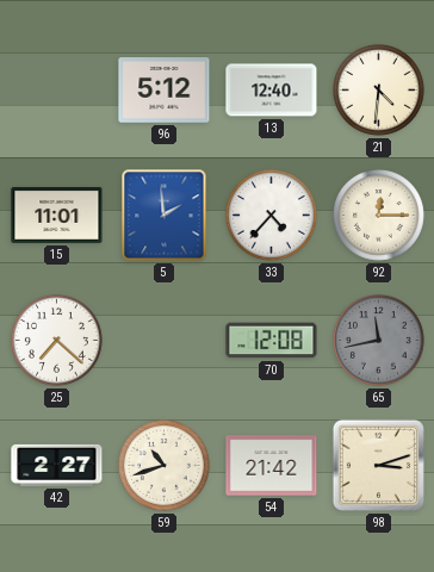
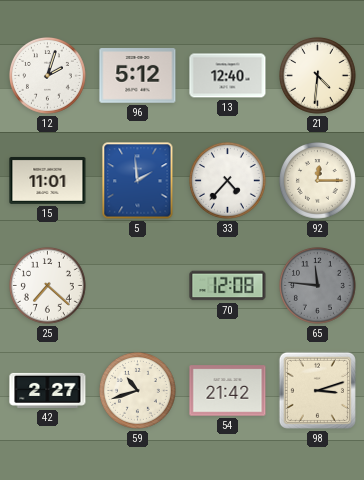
12: none -> 2:03
65: 11:43 -> 11:46
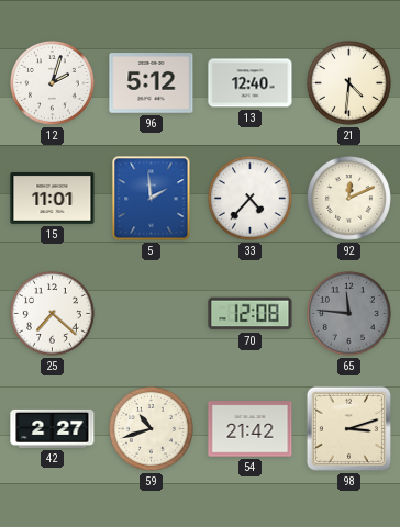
92: 12:15 -> 12:11
